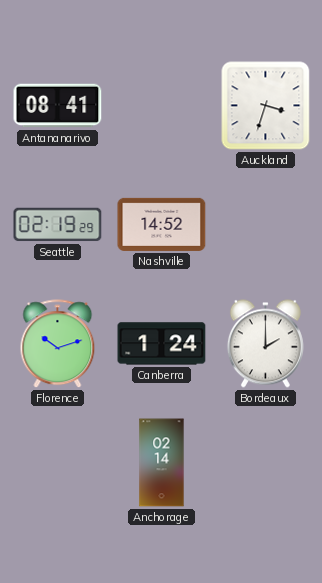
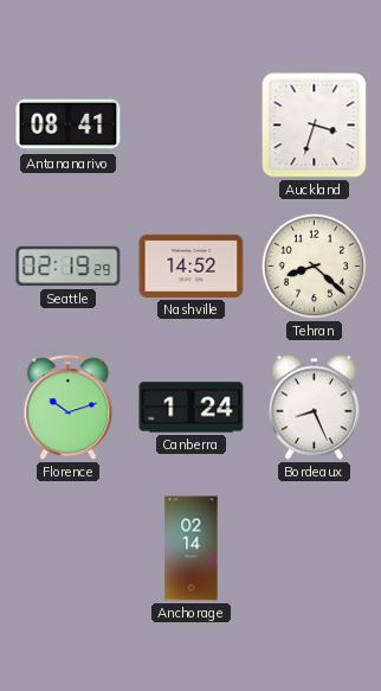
Tehran: none -> 8:22
Bordeaux: 2:00 -> 8:26
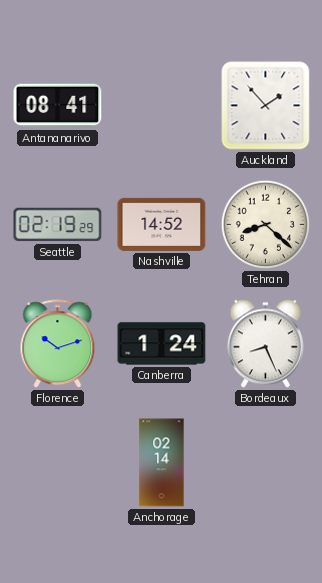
Auckland: 3:33 -> 1:53
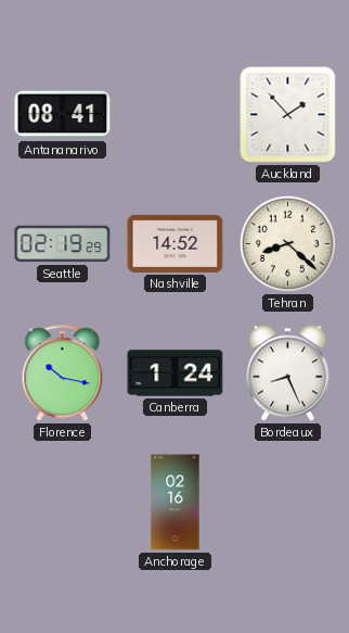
Florence: 10:12 -> 10:17
Anchorage: 02:14 -> 02:16
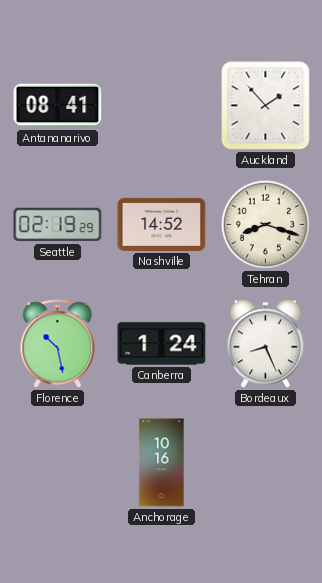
Tehran: 8:22 -> 8:18
Florence: 10:17 -> 10:28
Anchorage: 02:16 -> 10:16
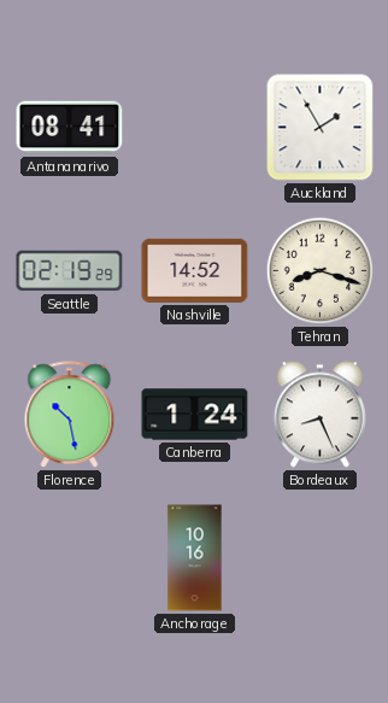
Auckland: 1:53 -> 1:55
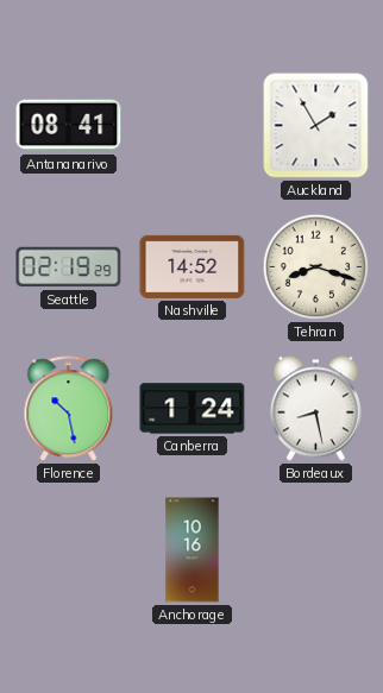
Bordeaux: 8:26 -> 8:28
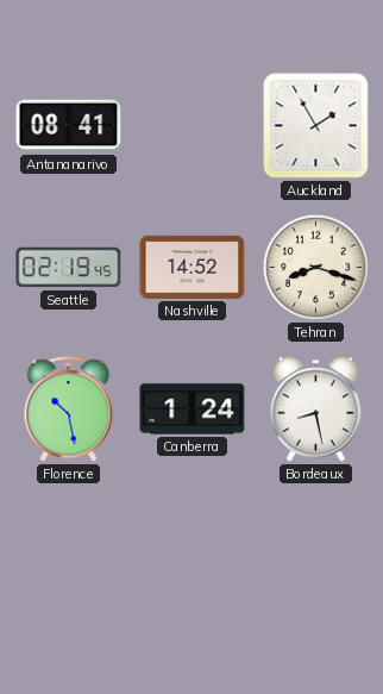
Seattle: 02:19:29 -> 02:19:45
Anchorage: 10:16 -> none
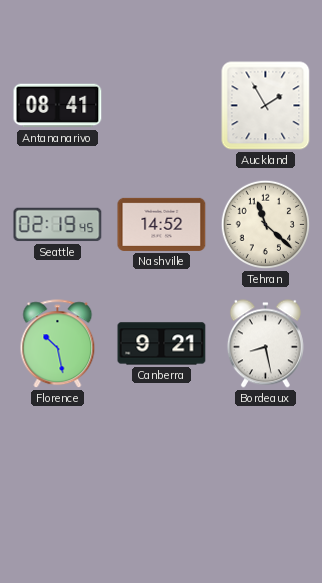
Tehran: 8:18 -> 11:22
Canberra: 1:24 -> 9:21
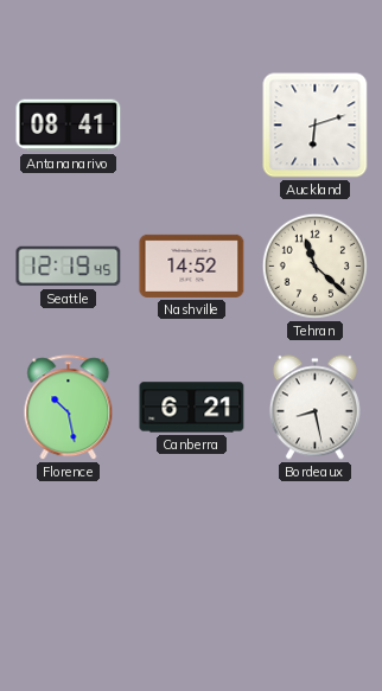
Auckland: 1:55 -> 6:12
Seattle: 02:19 -> 12:19
Canberra: 9:21 -> 6:21
